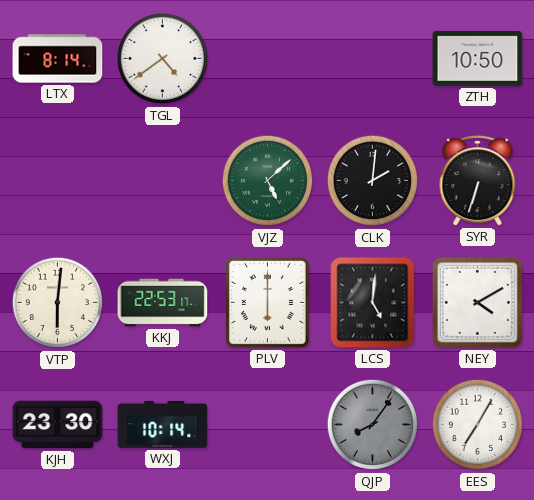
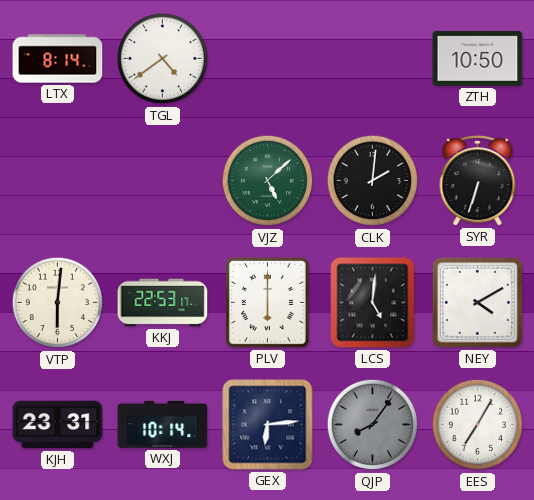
KJH: 23:30 -> 23:31
GEX: none -> 6:14
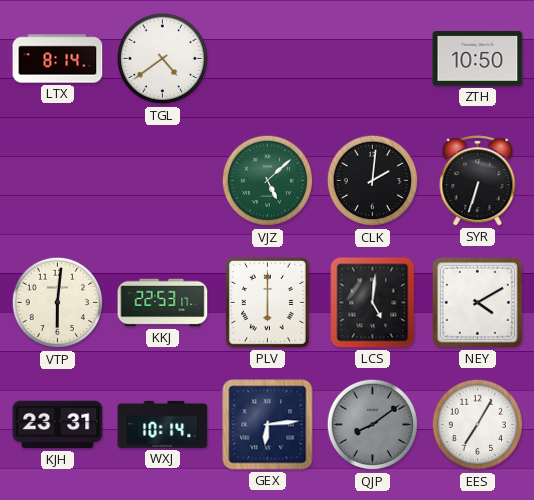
QJP: 8:06 -> 8:09
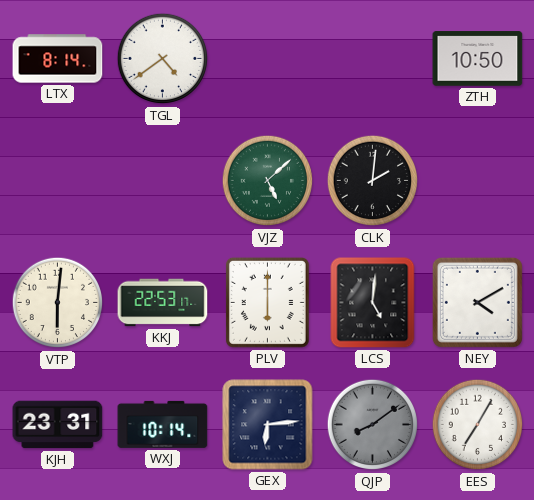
SYR: 6:33 -> none
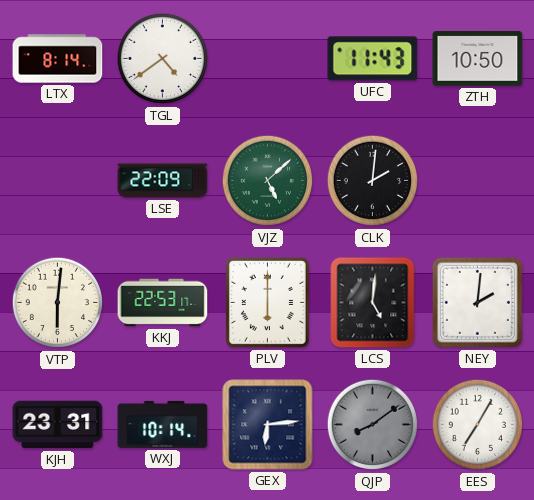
UFC: none -> 11:43
LSE: none -> 22:09
NEY: 4:10 -> 2:01
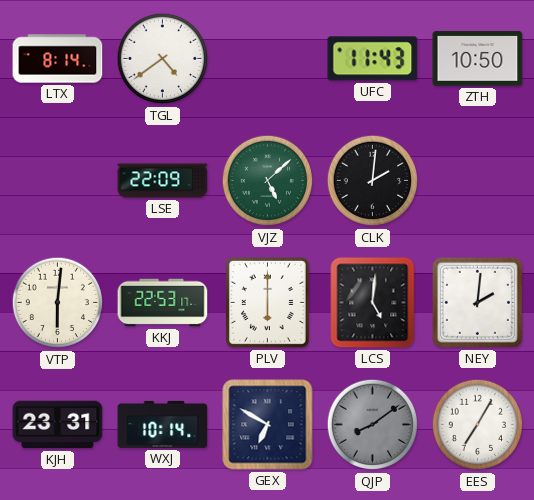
GEX: 6:14 -> 6:50
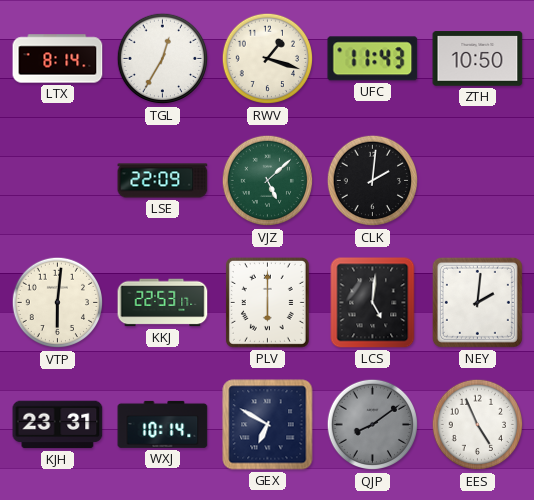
TGL: 4:39 -> 12:35
RWV: none -> 1:18
EES: 7:05 -> 4:56
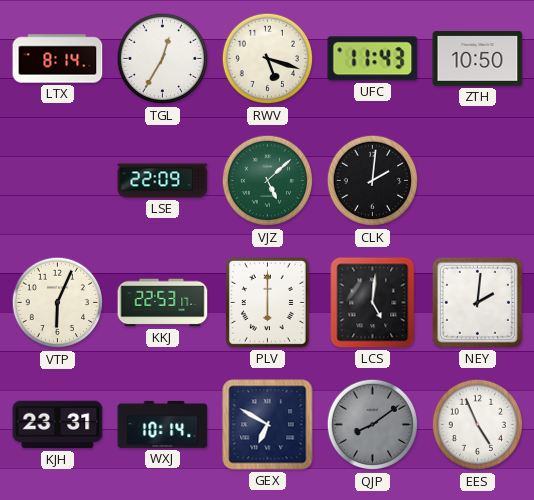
RWV: 1:18 -> 5:18
VTP: 6:01 -> 6:04
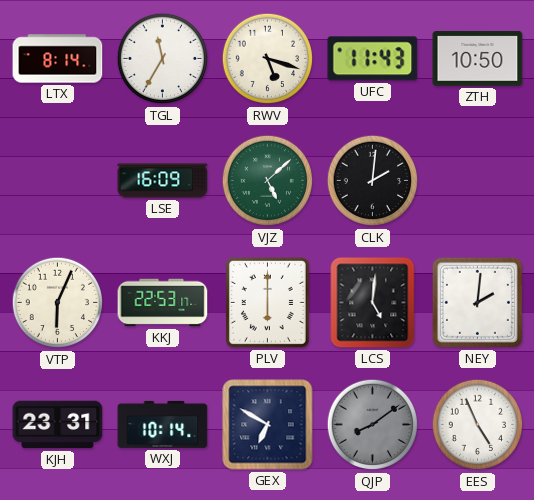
TGL: 12:35 -> 11:35
LSE: 22:09 -> 16:09
